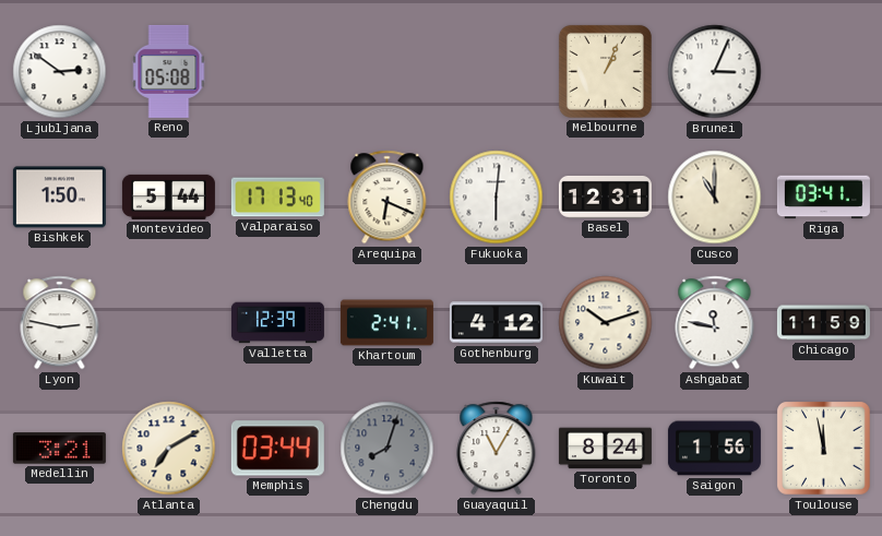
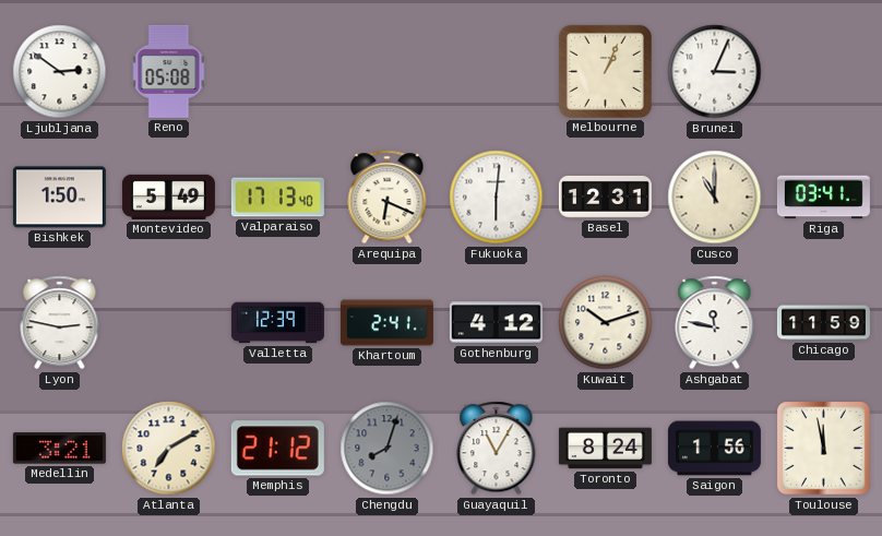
Montevideo: 5:44 -> 5:49
Memphis: 03:44 -> 21:12
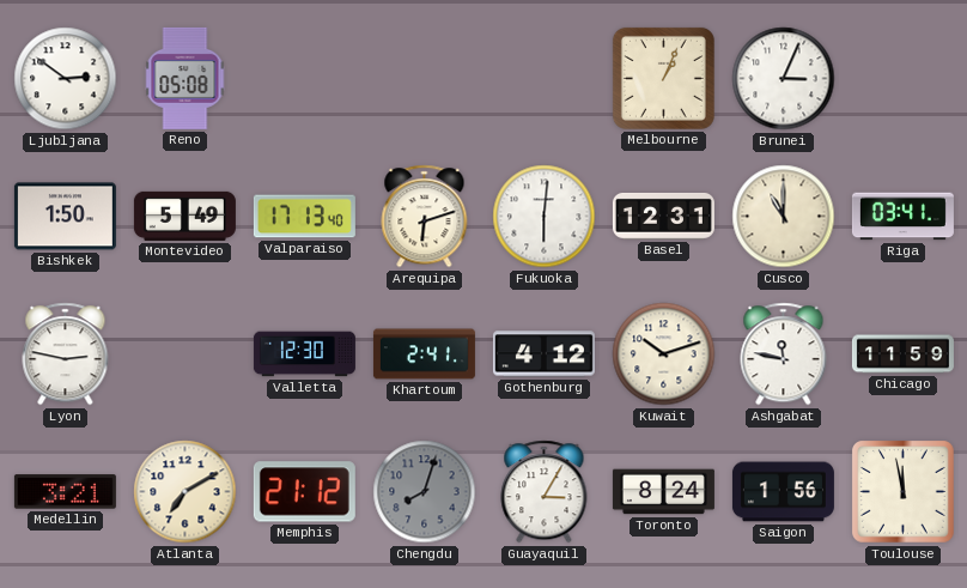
Arequipa: 6:19 -> 6:12
Valletta: 12:39 -> 12:30
Guayaquil: 11:05 -> 3:05
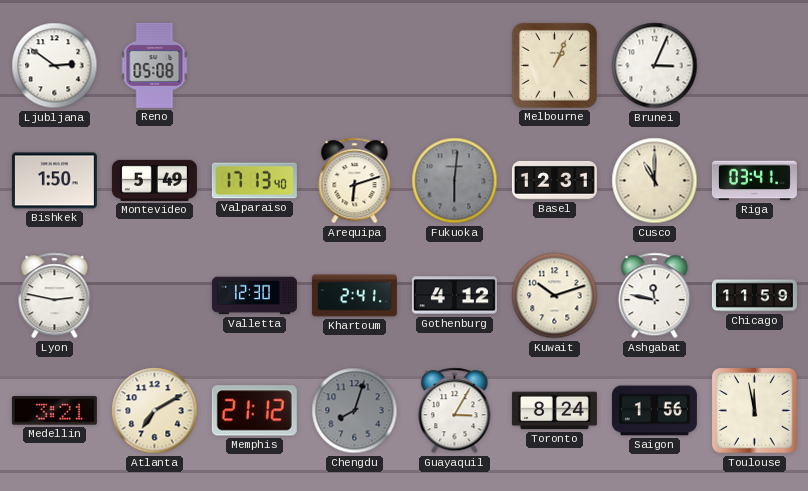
Fukuoka dial: white -> grey
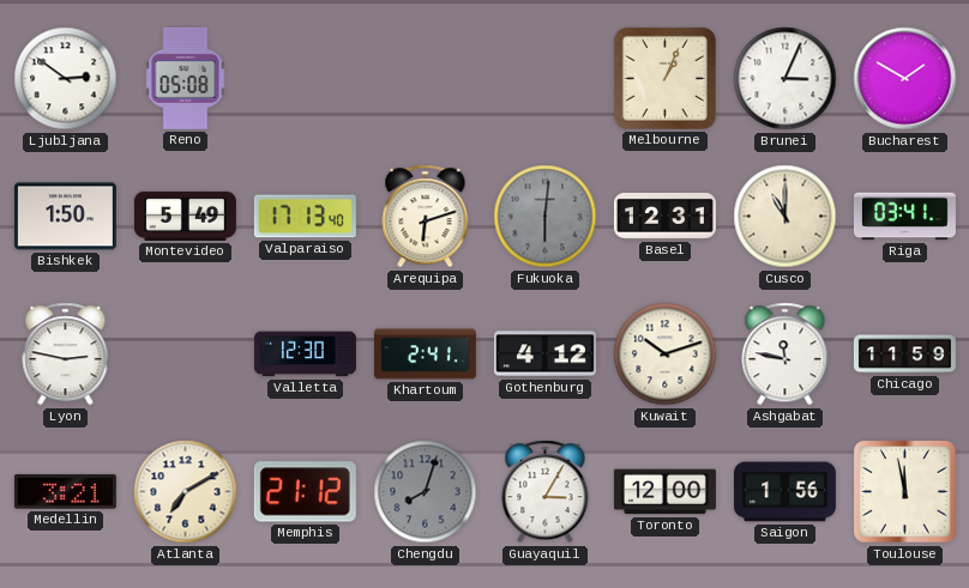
Bucharest: none -> 1:50
Toronto: 8:24 -> 12:00
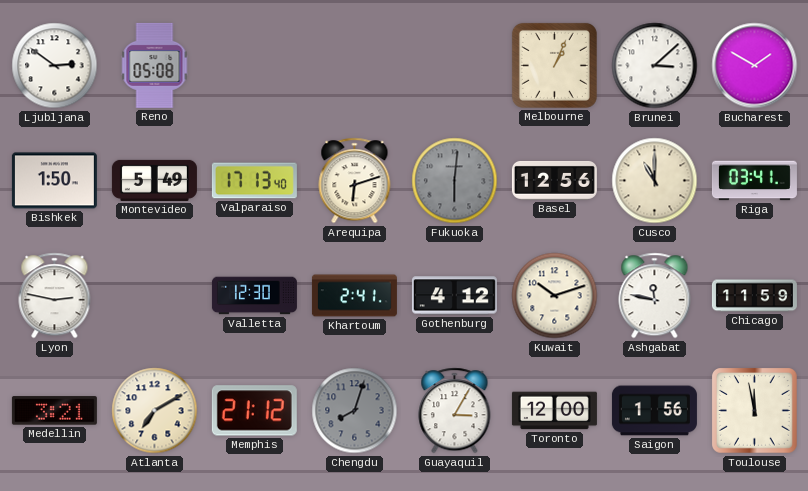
Brunei: 3:04 -> 3:08
Basel: 12:31 -> 12:56
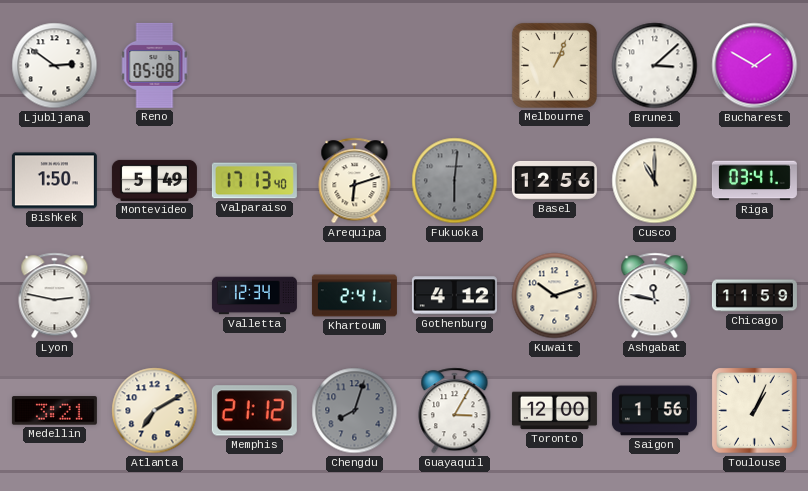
Valletta: 12:30 -> 12:34
Toulouse: 11:58 -> 1:04
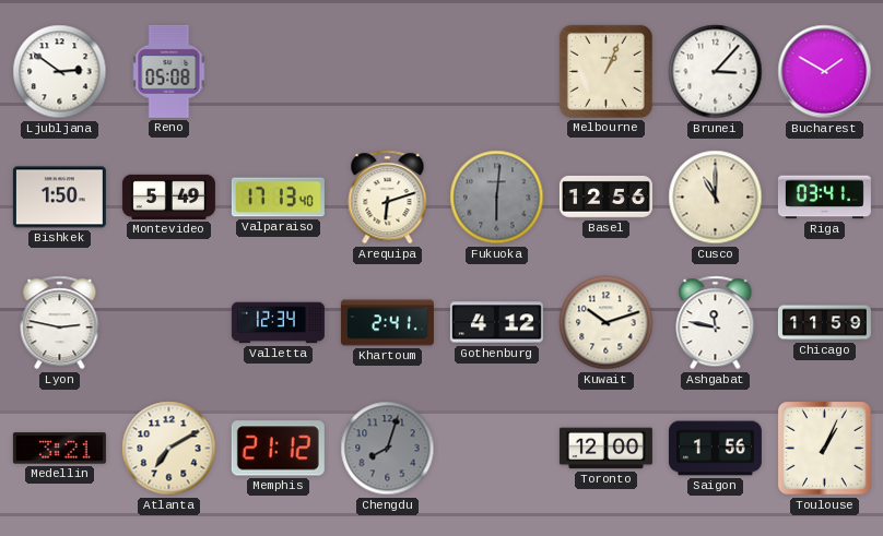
Brunei: 3:08 -> 3:07
Guayaquil: 3:05 -> none
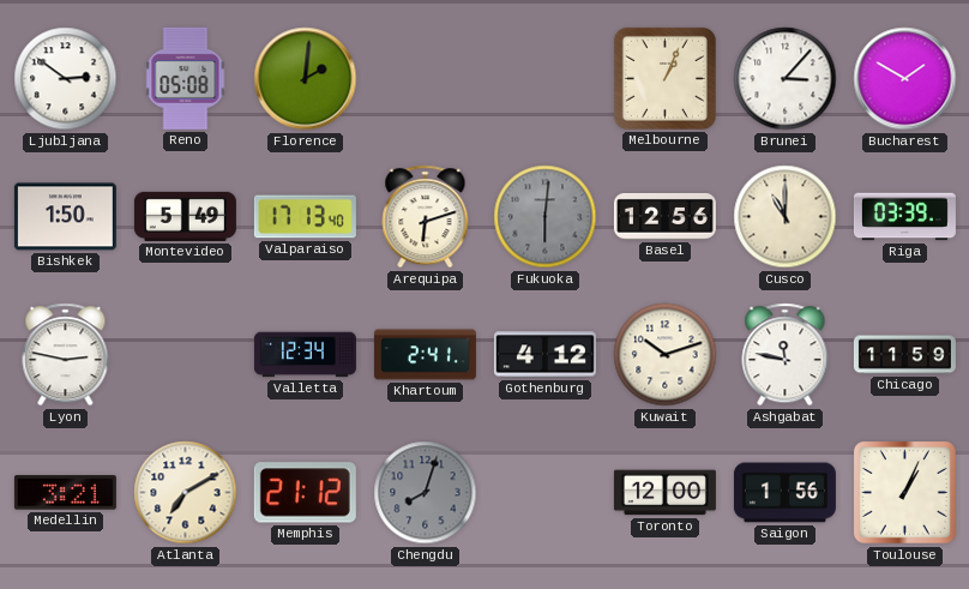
Florence: none -> 2:01
Riga: 03:41 -> 03:39
